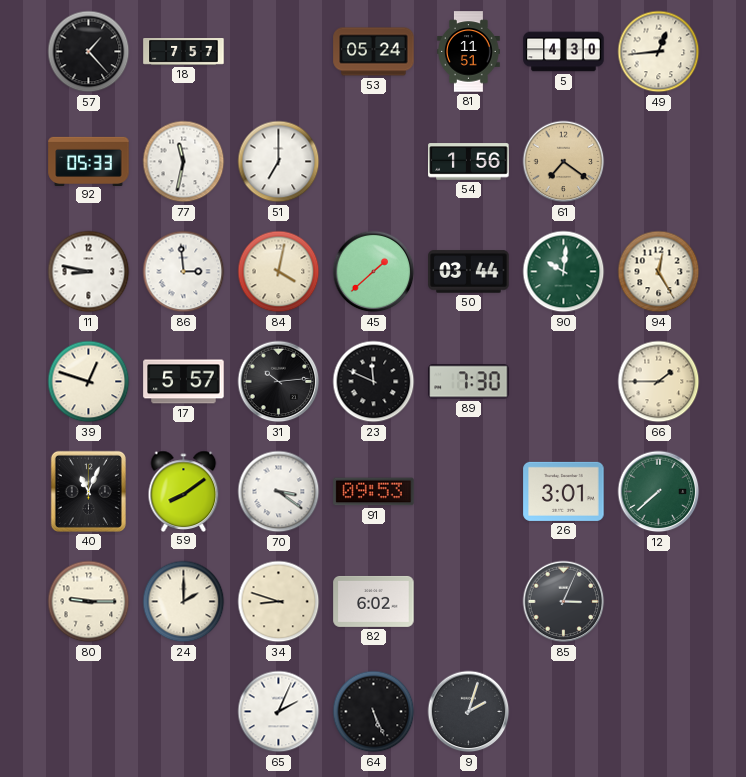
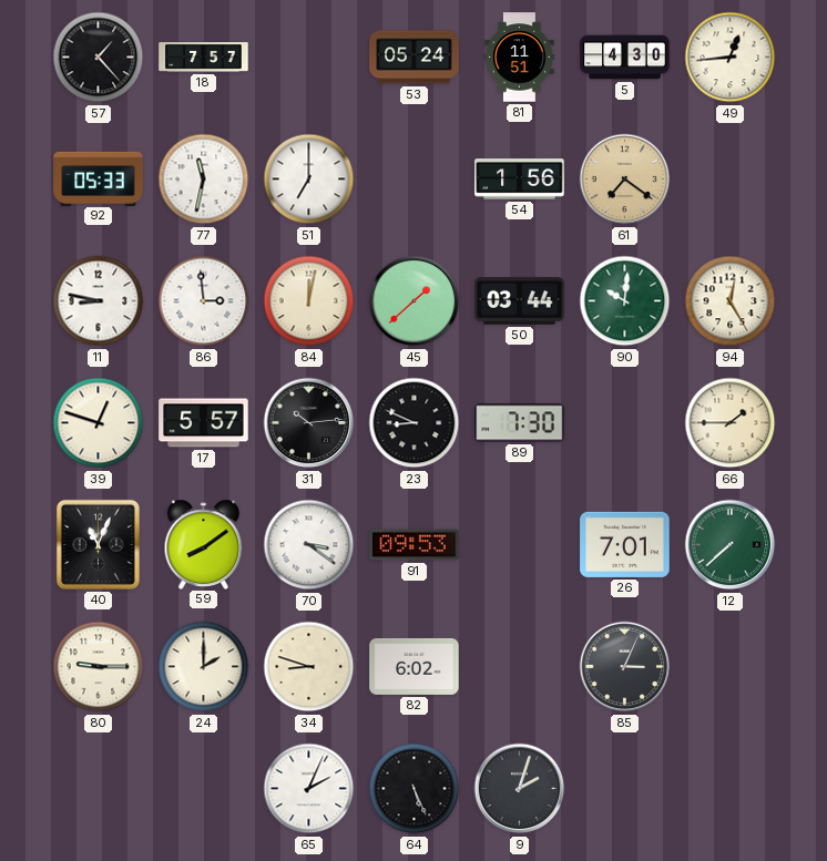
84: 4:02 -> 12:02
23: 11:49 -> 8:49
26: 3:01 -> 7:01
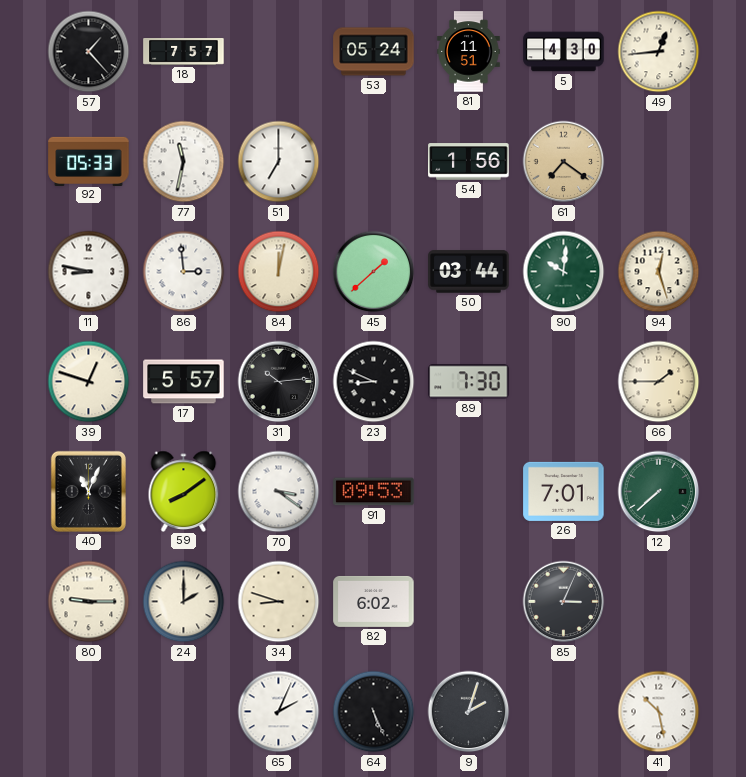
94: 12:25 -> 12:27
41: none -> 10:28
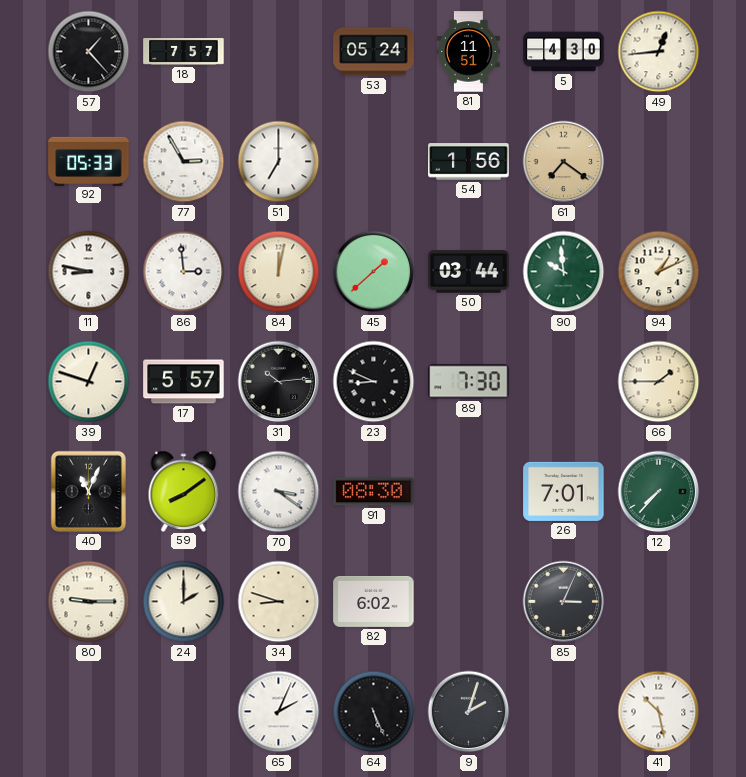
77: 11:32 -> 2:55
90: 10:01 -> 9:59
94: 12:27 -> 1:11
91: 09:53 -> 08:30
12: 7:38 -> 7:37
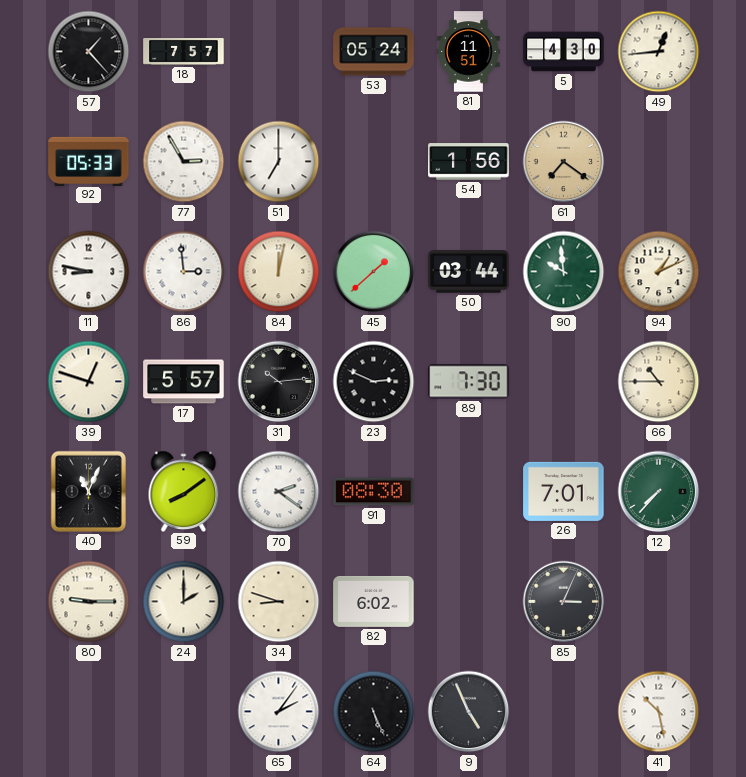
23: 8:49 -> 2:49
66: 1:45 -> 10:45
70: 3:21 -> 2:21
65: 2:04 -> 2:06
9: 2:03 -> 4:56
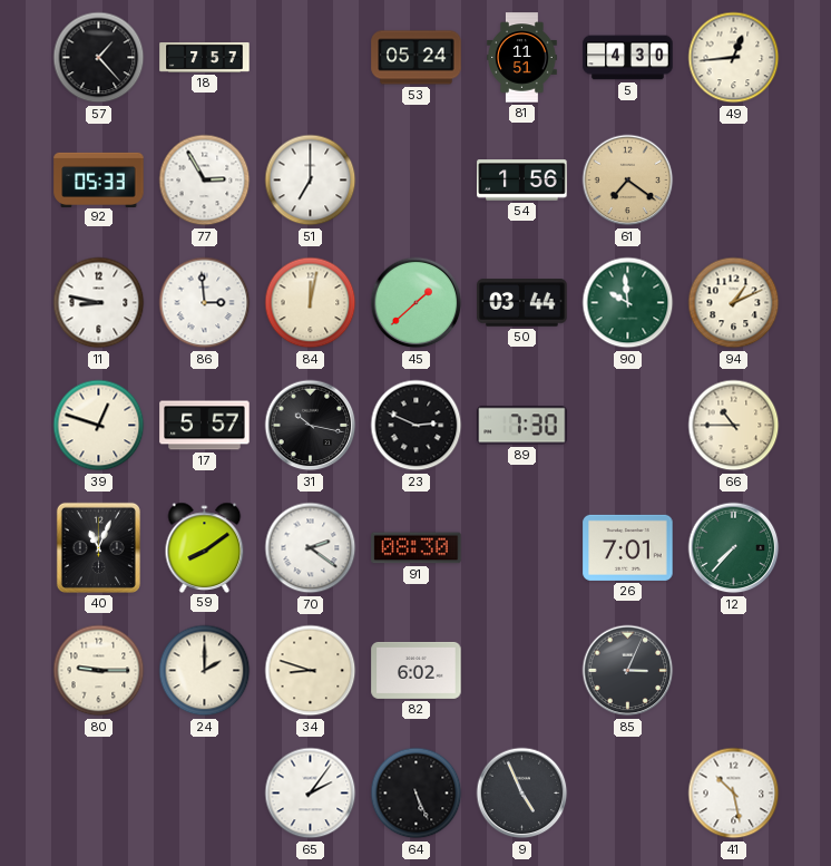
31: 10:14 -> 10:17
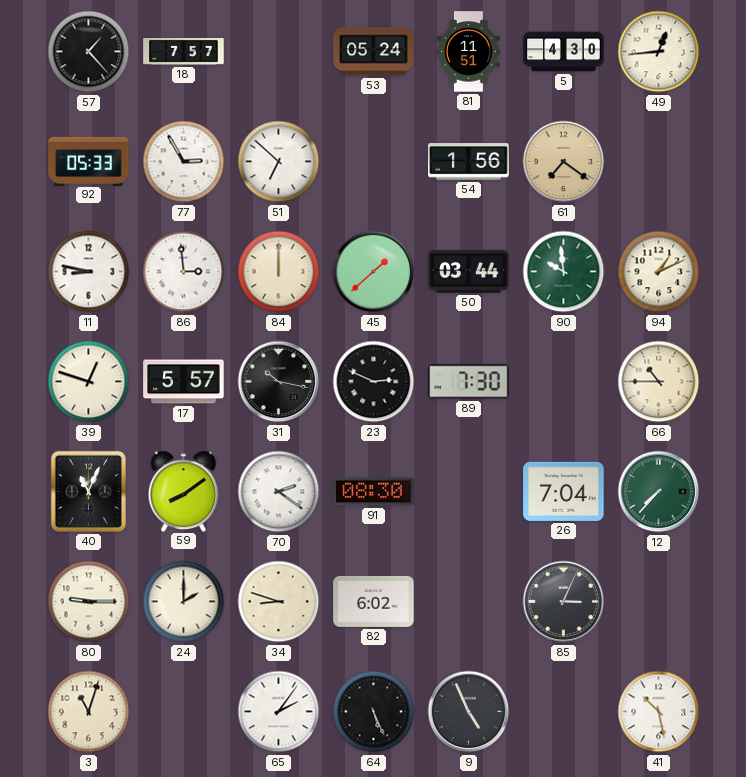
51: 7:00 -> 6:52
84: 12:02 -> 12:00
26: 7:01 -> 7:04
3: none -> 11:03
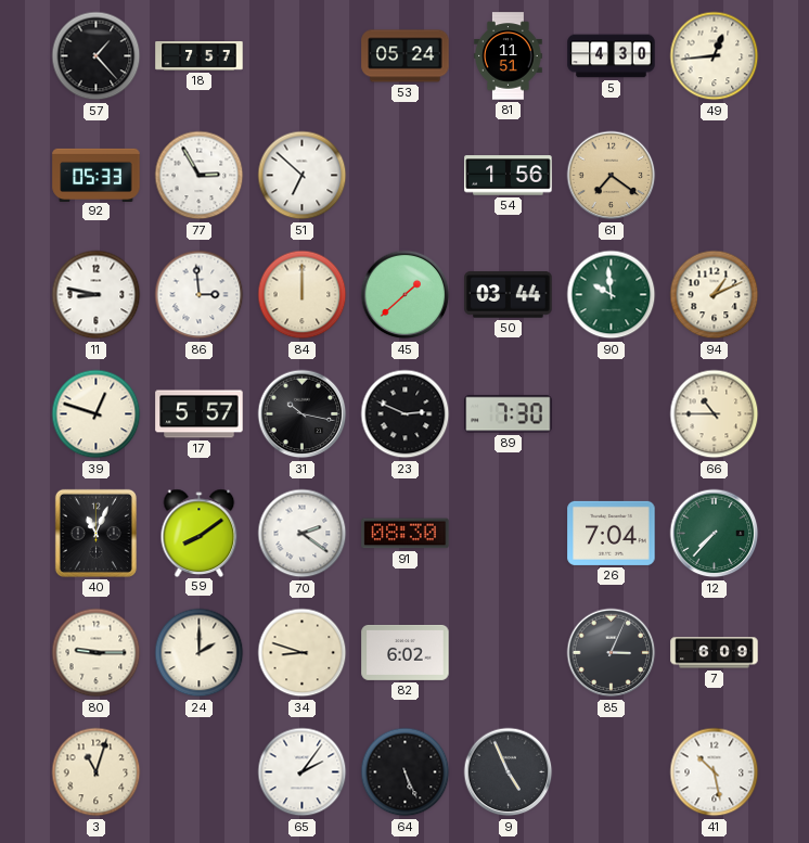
7: none -> 6:09
